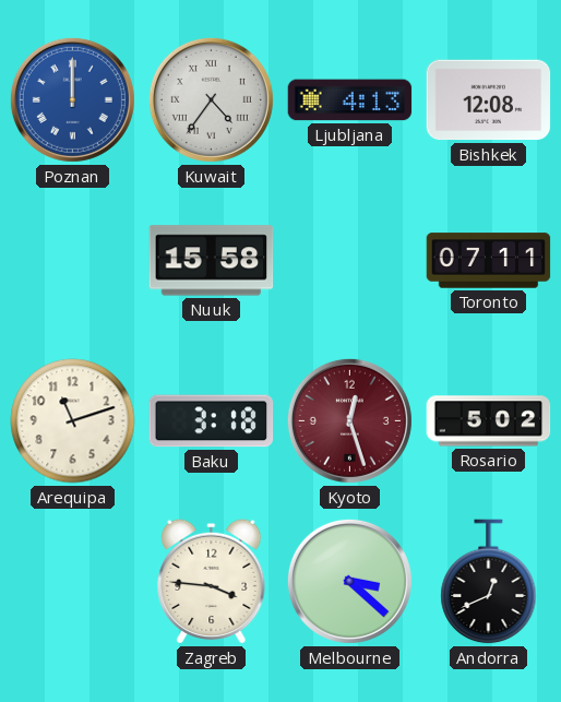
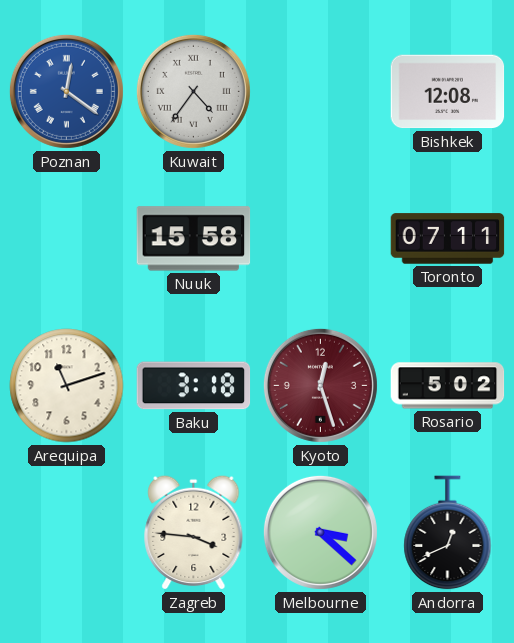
Poznan: 12:00 -> 12:21
Ljubljana: 4:13 -> none
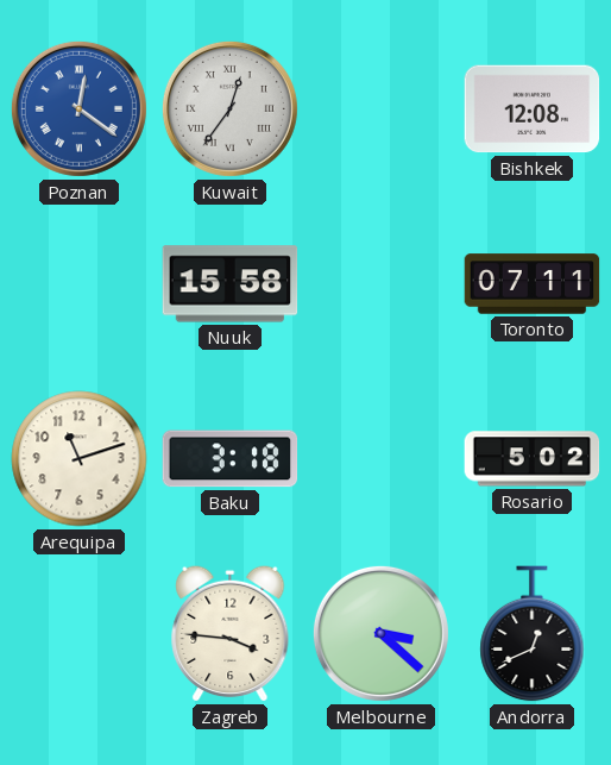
Kuwait: 4:36 -> 12:36
Kyoto: 12:27 -> none
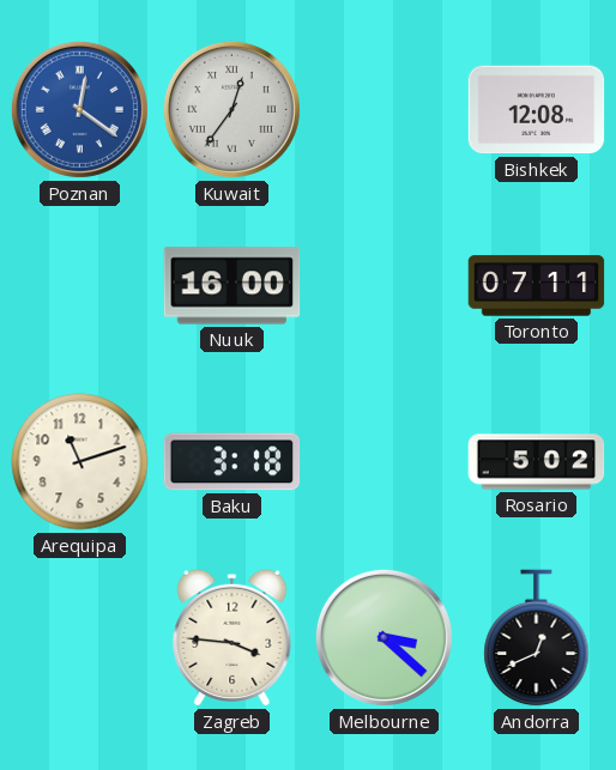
Nuuk: 15:58 -> 16:00
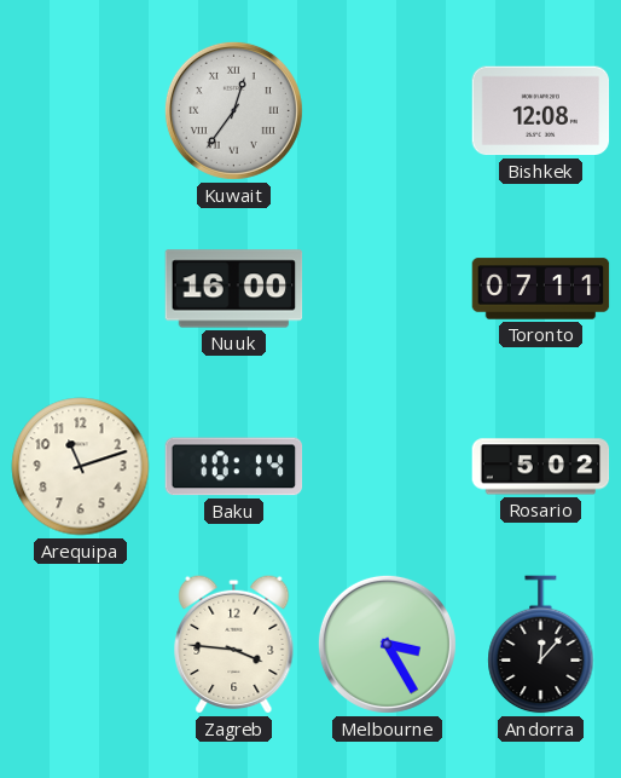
Poznan: 12:21 -> none
Baku: 3:18 -> 10:14
Melbourne: 3:22 -> 3:25
Andorra: 12:41 -> 12:07
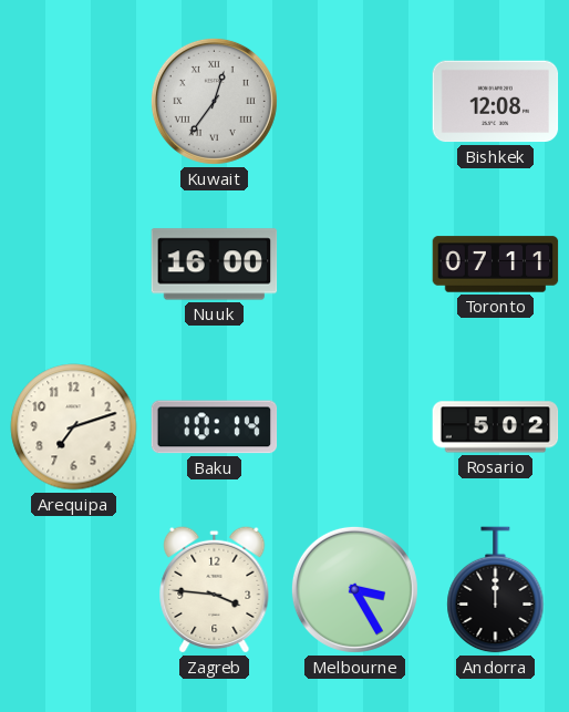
Arequipa: 11:12 -> 7:12
Andorra: 12:07 -> 12:00
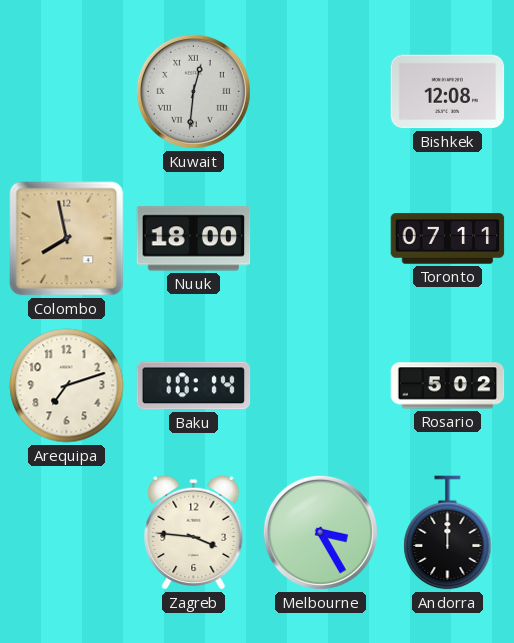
Kuwait: 12:36 -> 12:31
Colombo: none -> 7:58
Nuuk: 16:00 -> 18:00
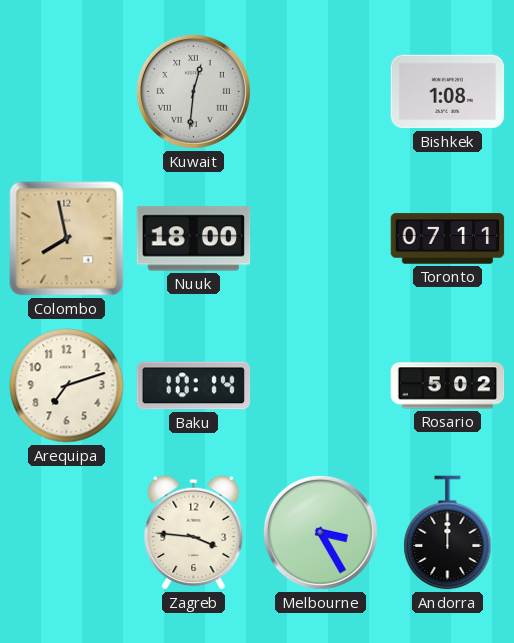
Bishkek: 12:08 -> 1:08
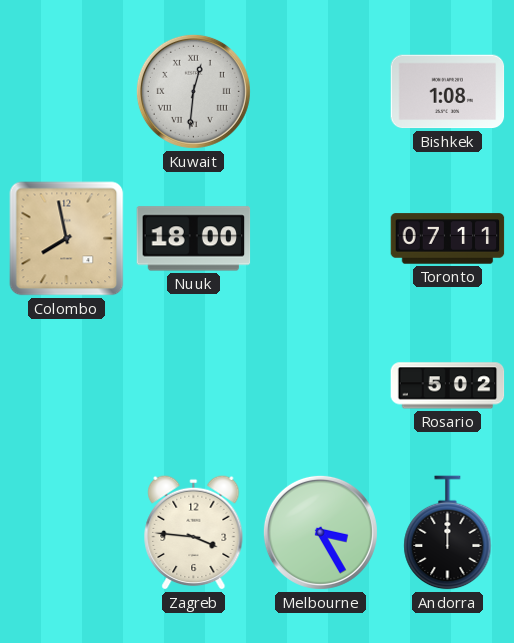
Arequipa: 7:12 -> none
Baku: 10:14 -> none
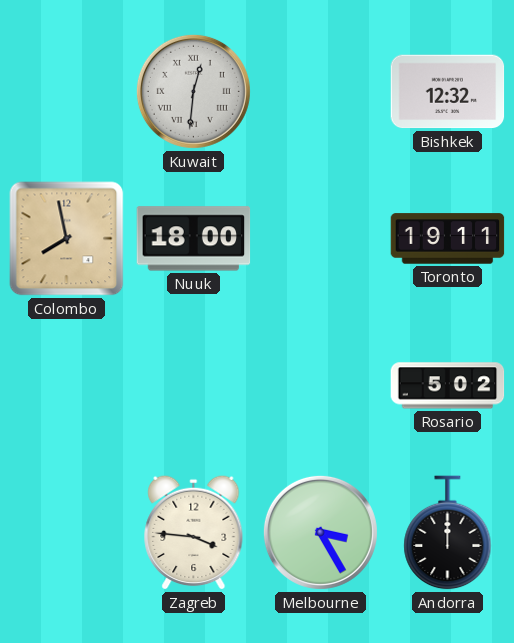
Bishkek: 1:08 -> 12:32
Toronto: 07:11 -> 19:11
